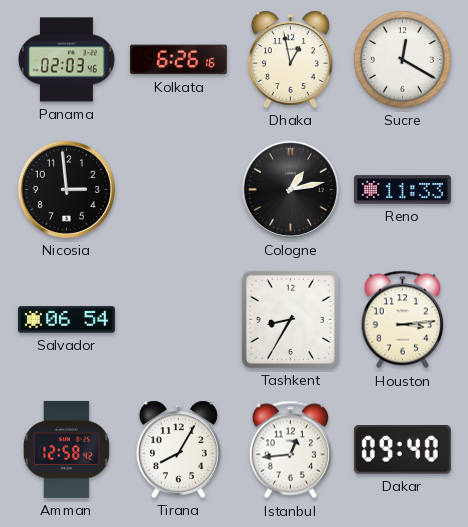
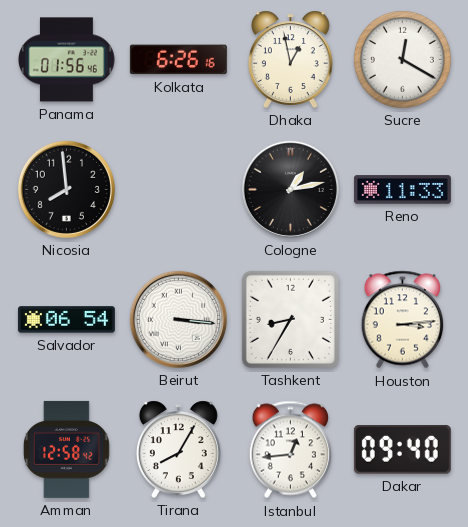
Panama: 02:03 -> 01:56
Nicosia: 2:59 -> 7:59
Beirut: none -> 3:16
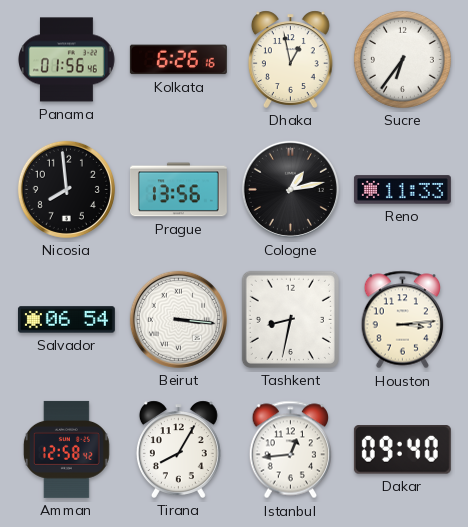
Sucre: 12:20 -> 6:36
Prague: none -> 13:56
Tashkent: 8:35 -> 8:32
